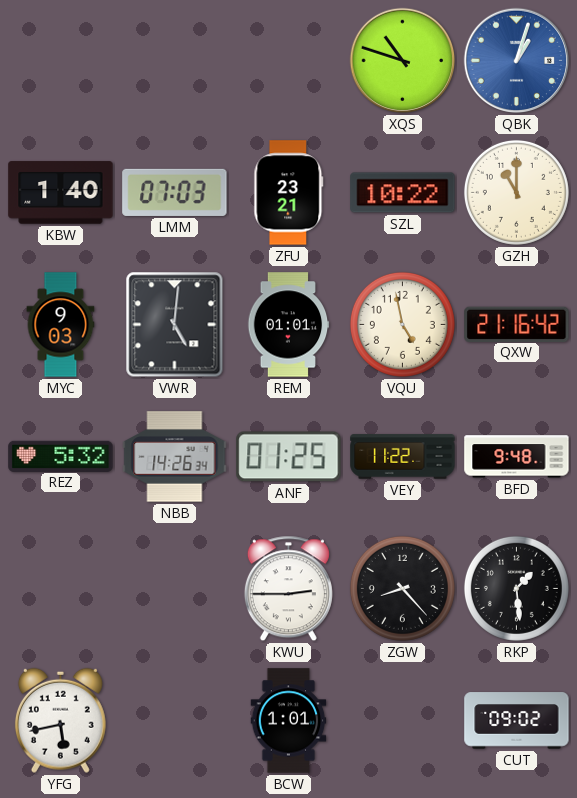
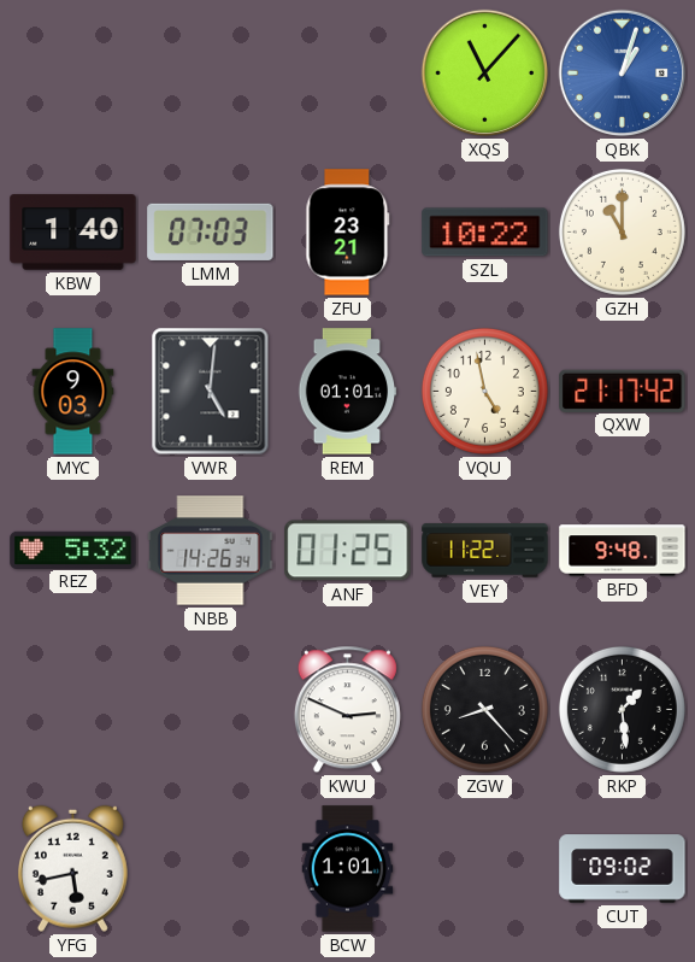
XQS: 10:48 -> 11:07
QXW: 21:16 -> 21:17
KWU: 2:45 -> 2:49
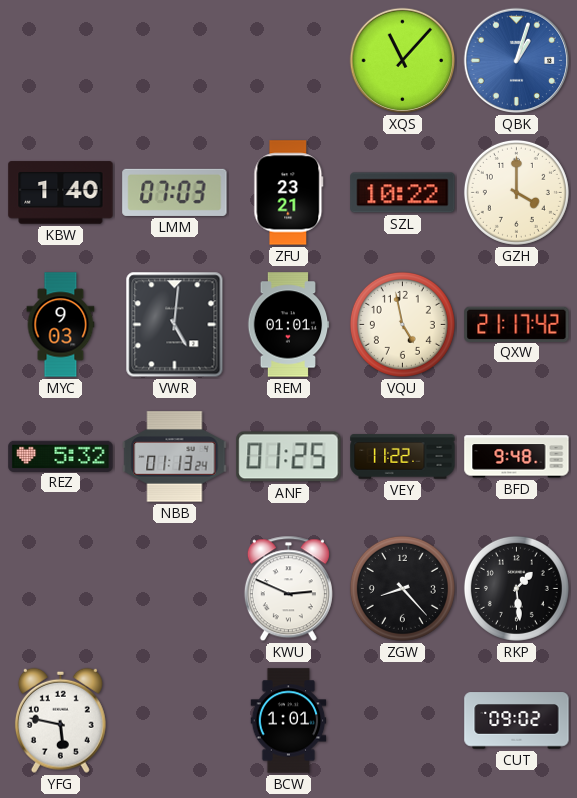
GZH: 11:00 -> 4:00
NBB: 14:26 -> 01:13
YFG: 5:43 -> 5:47
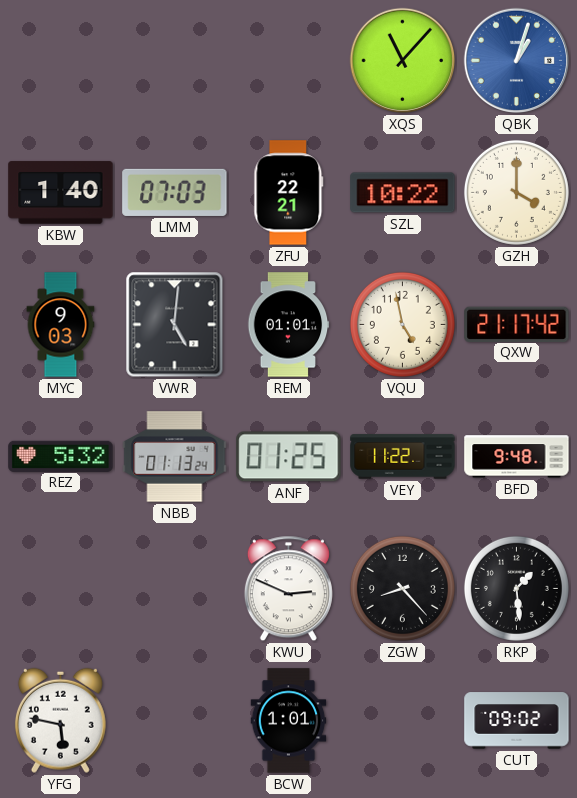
ZFU: 23:21 -> 22:21
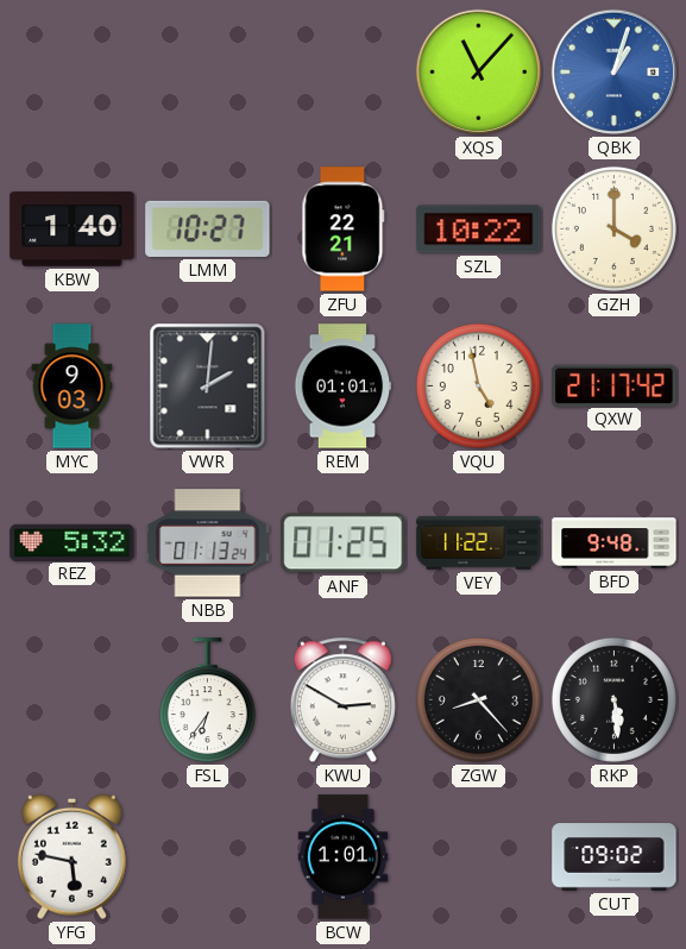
LMM: 07:03 -> 10:27
VWR: 5:01 -> 2:01
FSL: none -> 6:36
KWU: 2:49 -> 2:50
RKP: 1:29 -> 5:29
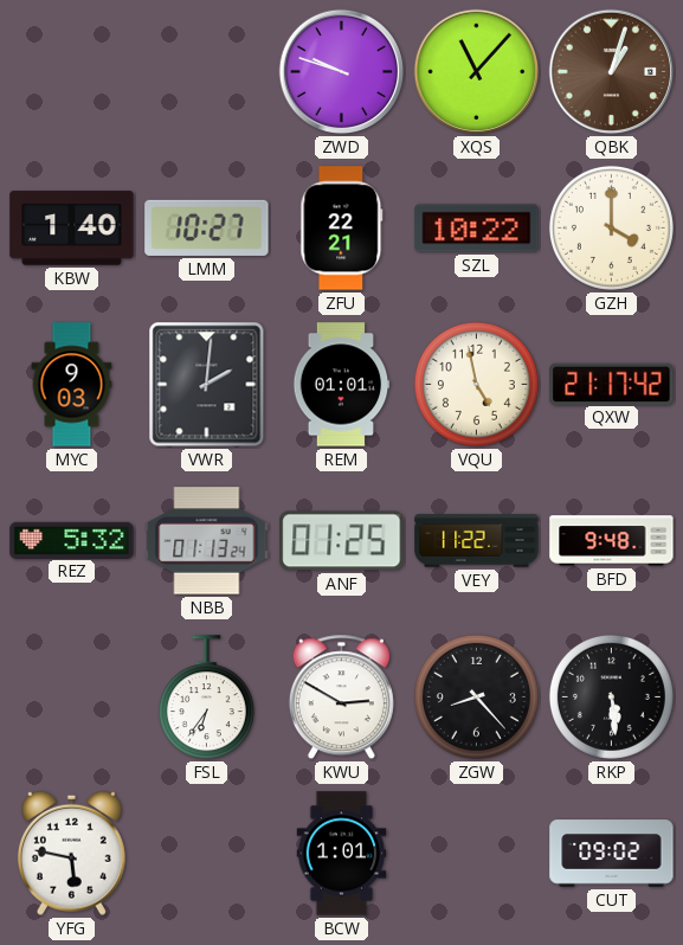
ZWD: none -> 9:48
QBK dial: blue -> brown
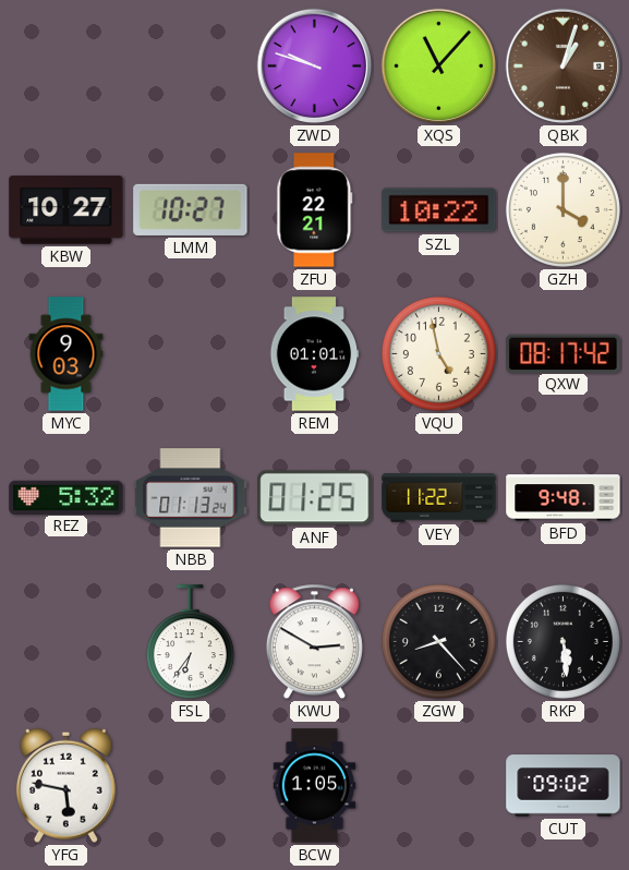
KBW: 1:40 -> 10:27
VWR: 2:01 -> none
QXW: 21:17 -> 08:17
BCW: 1:01 -> 1:05
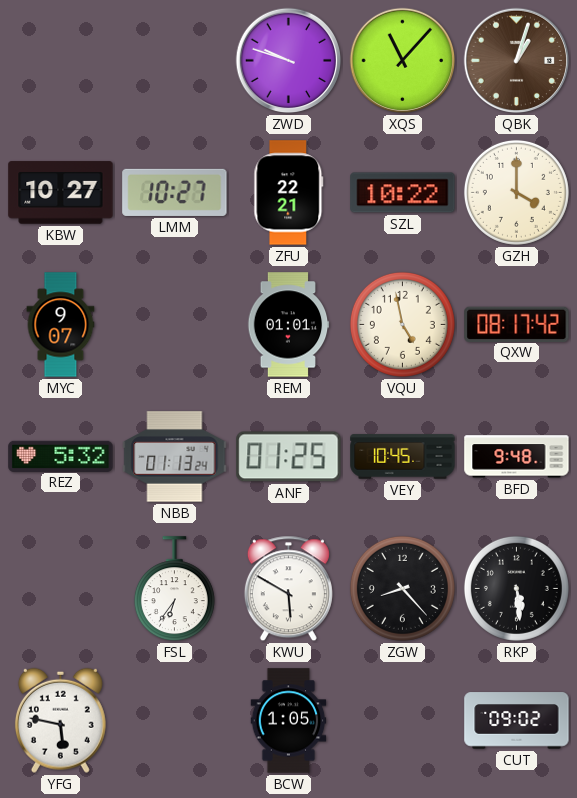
MYC: 9:03 -> 9:07
VEY: 11:22 -> 10:45
KWU: 2:50 -> 5:50
